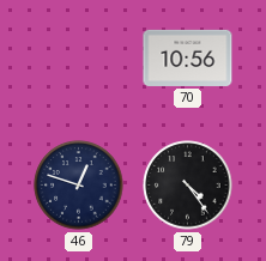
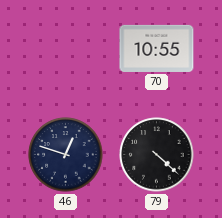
70: 10:56 -> 10:55
79: 4:24 -> 4:22
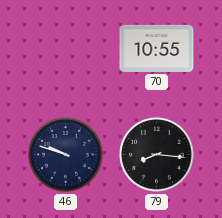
46: 12:48 -> 9:48
79: 4:22 -> 8:16
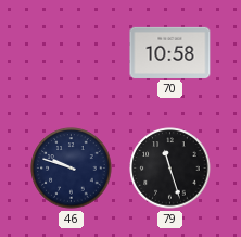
70: 10:55 -> 10:58
79: 8:16 -> 11:27
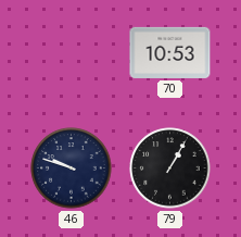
70: 10:58 -> 10:53
79: 11:27 -> 1:05
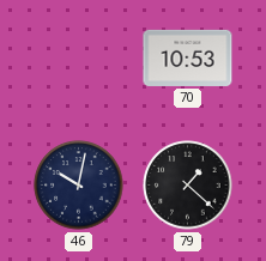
46: 9:48 -> 10:02
79: 1:05 -> 1:22
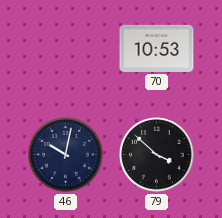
79: 1:22 -> 3:52
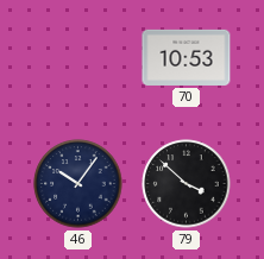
46: 10:02 -> 10:06
